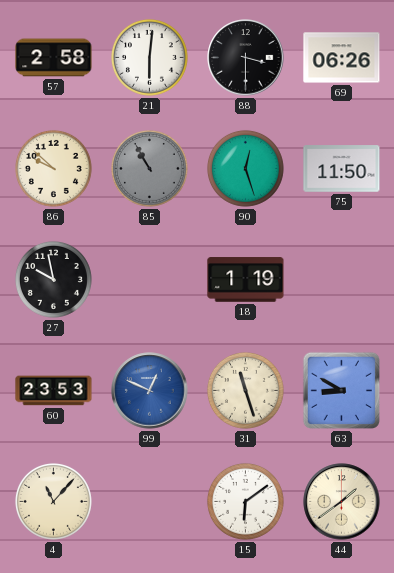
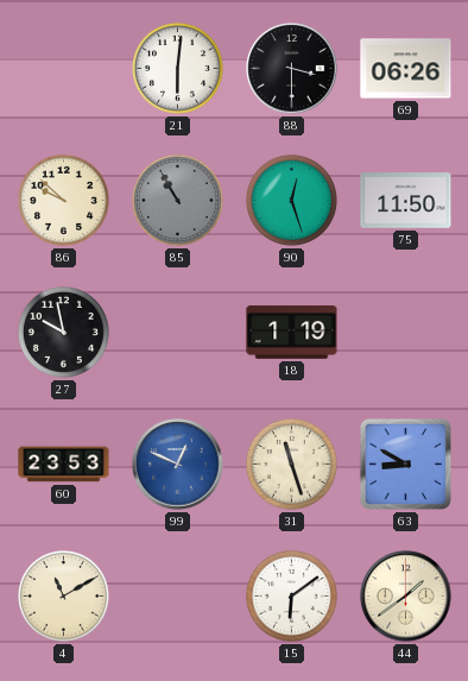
57: 2:58 -> none
4: 11:07 -> 11:10
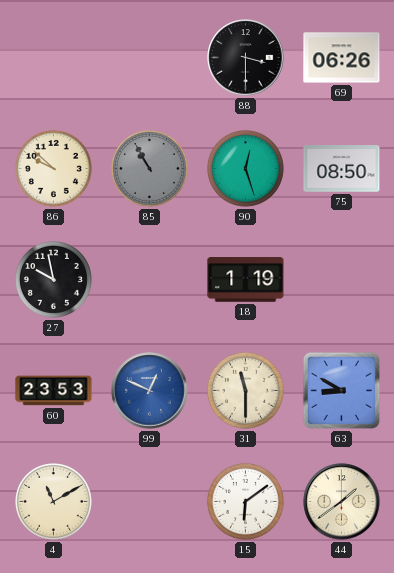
21: 6:01 -> none
75: 11:50 -> 08:50
31: 11:27 -> 11:30
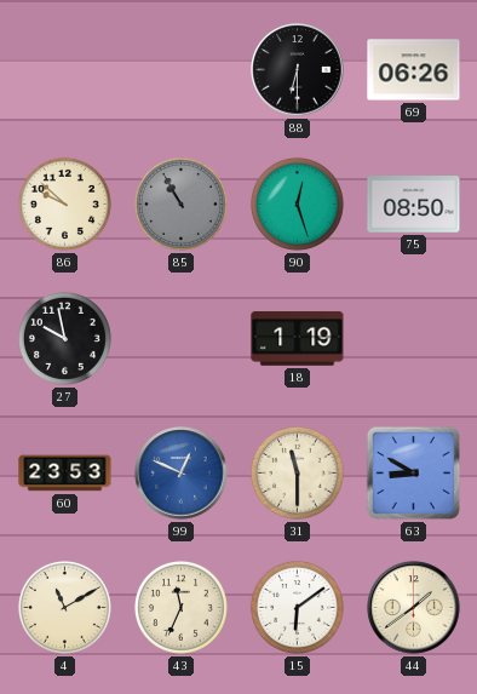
88: 3:30 -> 6:30
43: none -> 11:34
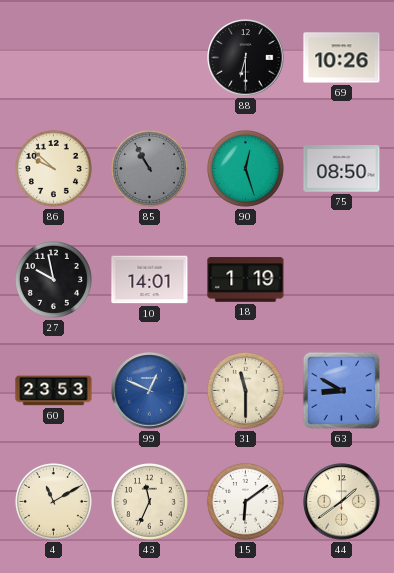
69: 06:26 -> 10:26
10: none -> 14:01
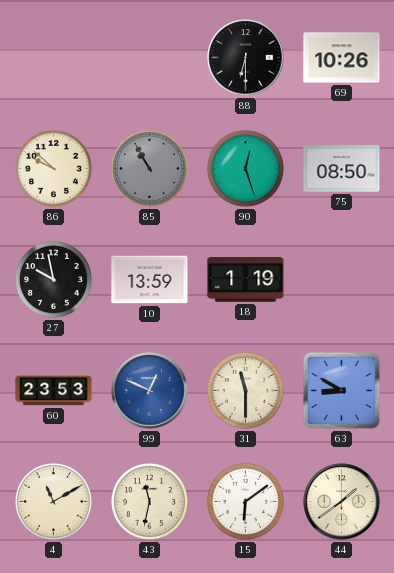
10: 14:01 -> 13:59
43: 11:34 -> 11:32
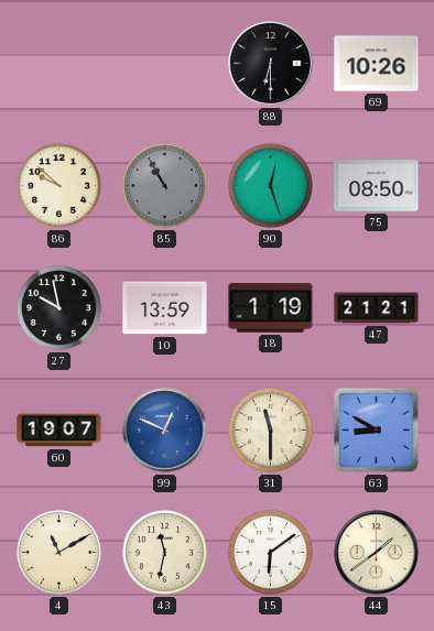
47: none -> 21:21
60: 23:53 -> 19:07
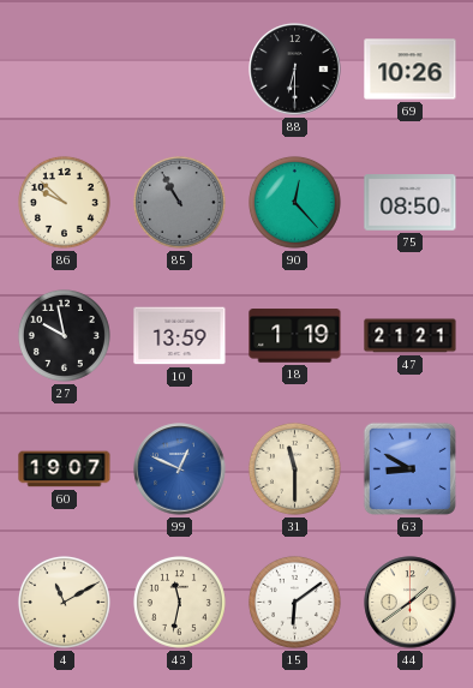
90: 12:27 -> 12:23
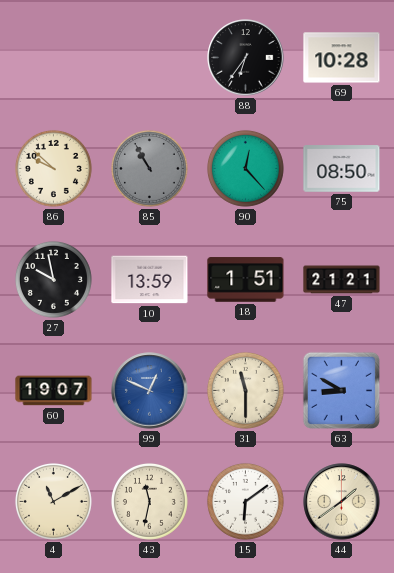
88: 6:30 -> 6:36
69: 10:26 -> 10:28
18: 1:19 -> 1:51
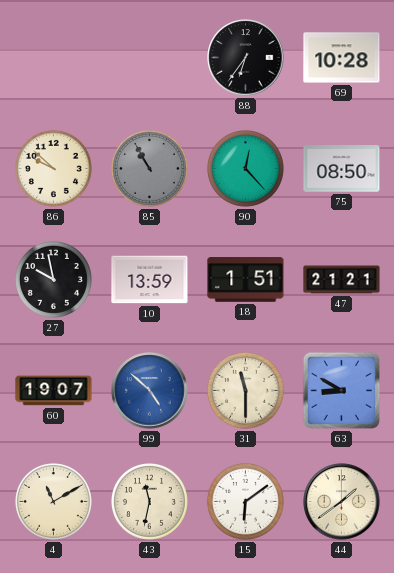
99: 12:49 -> 4:52
